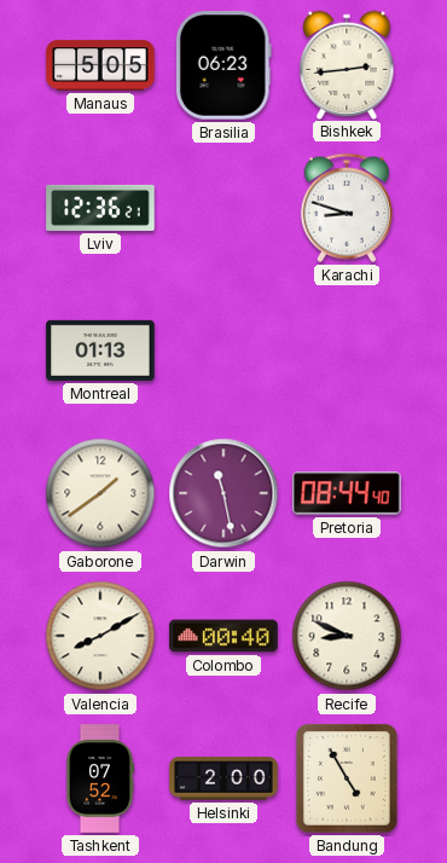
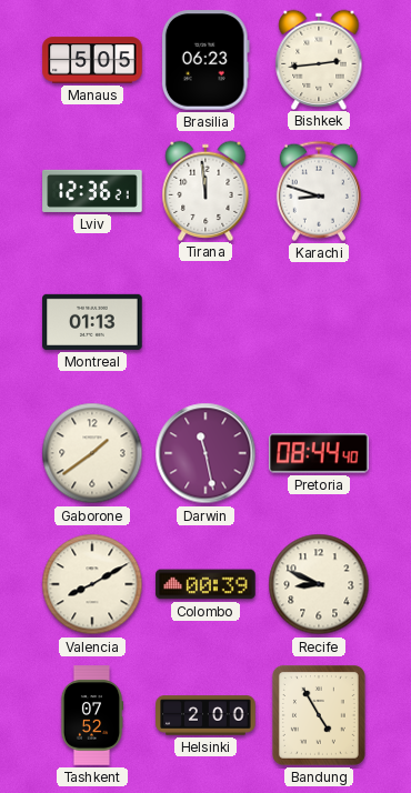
Tirana: none -> 11:59
Colombo: 00:40 -> 00:39
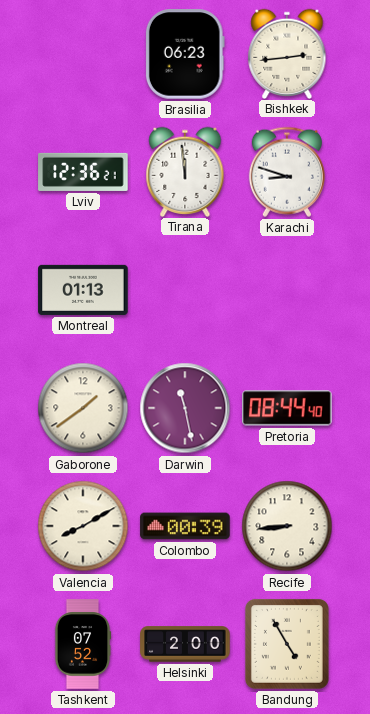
Manaus: 5:05 -> none
Recife: 8:49 -> 8:44
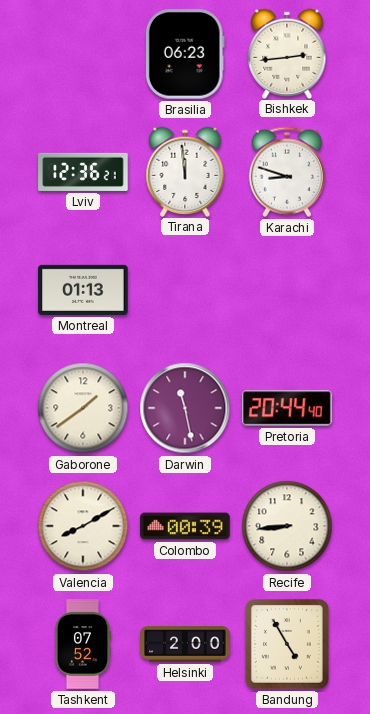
Pretoria: 08:44 -> 20:44
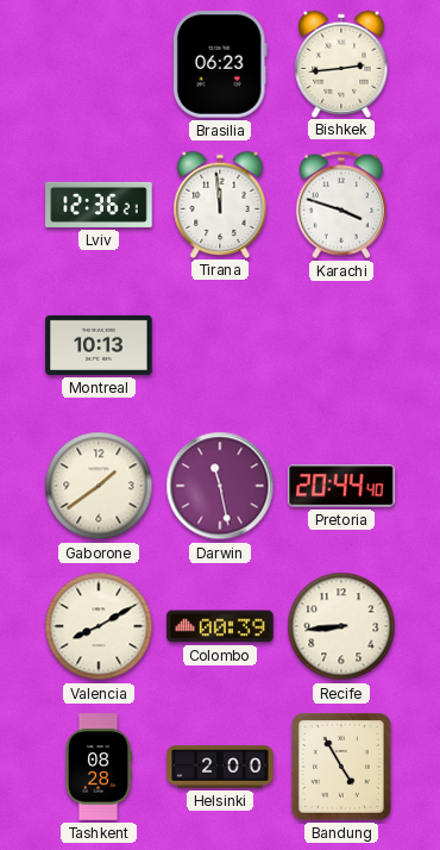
Karachi: 8:48 -> 3:48
Montreal: 01:13 -> 10:13
Tashkent: 07:52 -> 08:28
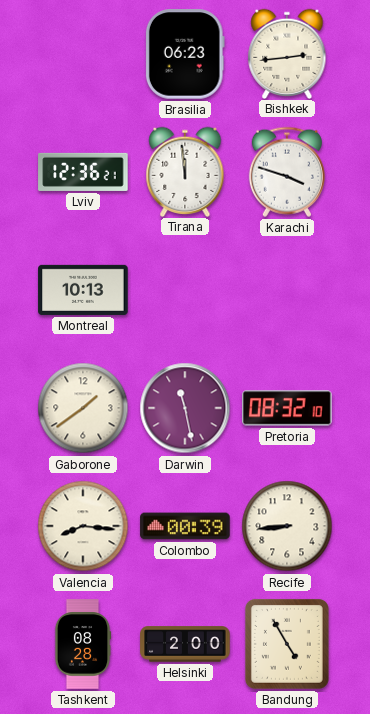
Pretoria: 20:44 -> 08:32
Valencia: 8:10 -> 8:16
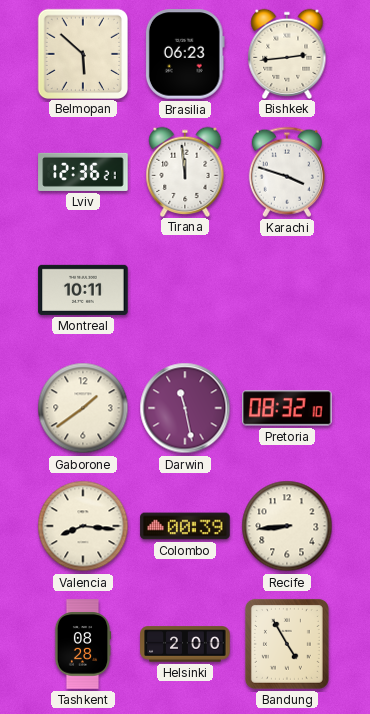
Belmopan: none -> 5:52
Montreal: 10:13 -> 10:11
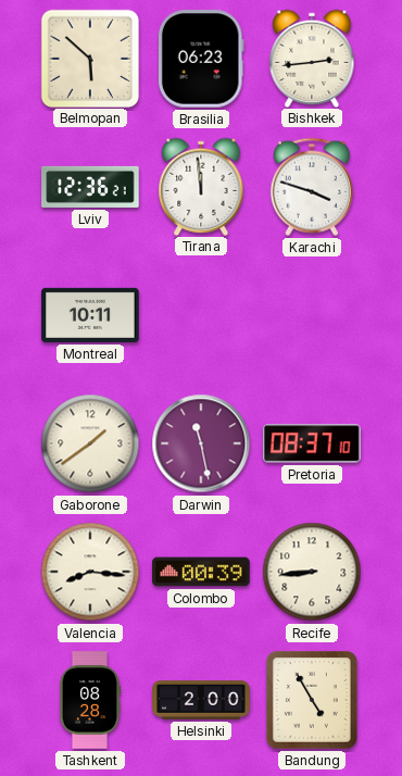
Pretoria: 08:32 -> 08:37
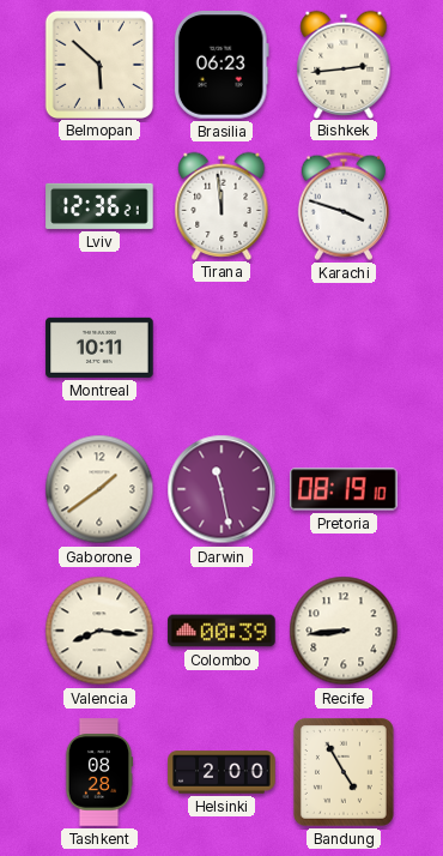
Pretoria: 08:37 -> 08:19
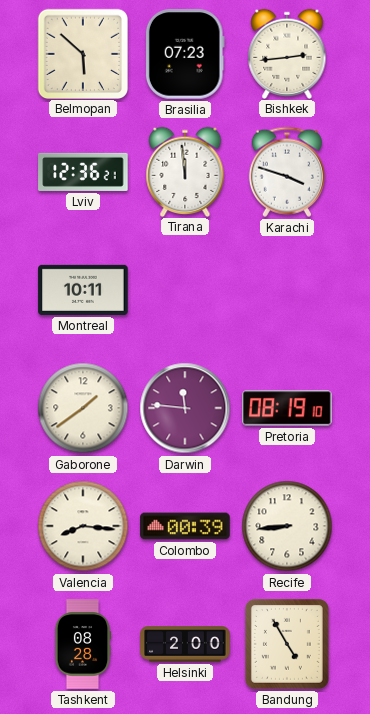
Brasilia: 06:23 -> 07:23
Darwin: 11:28 -> 11:46
